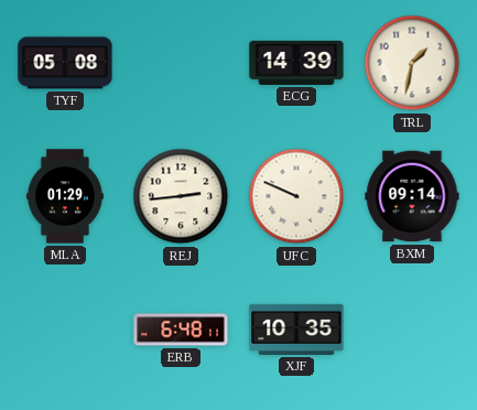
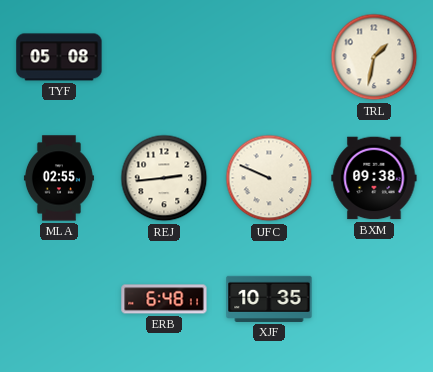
ECG: 14:39 -> none
MLA: 01:29 -> 02:55
BXM: 09:14 -> 09:38
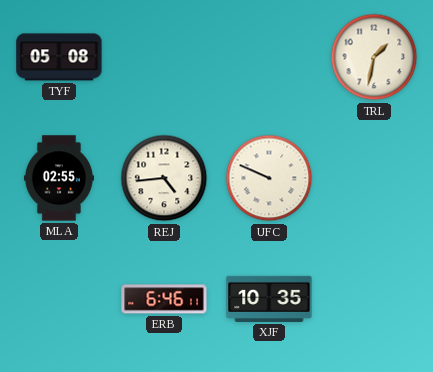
REJ: 2:44 -> 4:44
BXM: 09:38 -> none
ERB: 6:48 -> 6:46
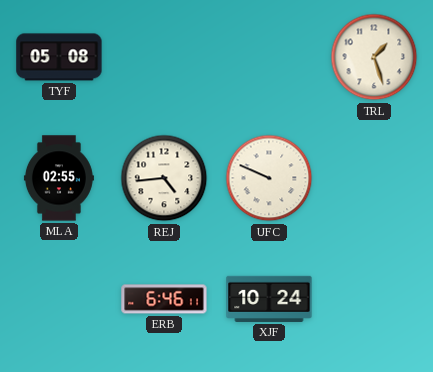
TRL: 1:32 -> 1:27
XJF: 10:35 -> 10:24
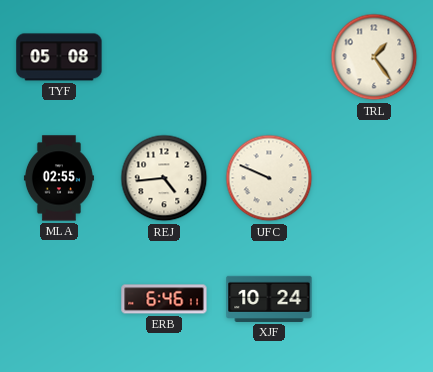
TRL: 1:27 -> 1:24
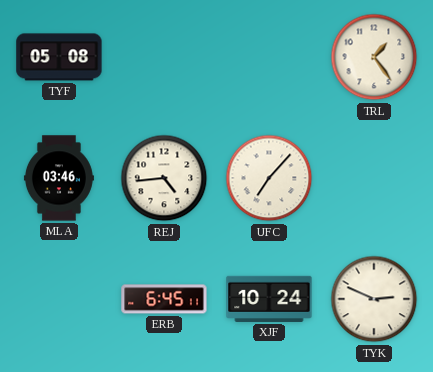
MLA: 02:55 -> 03:46
UFC: 9:49 -> 7:07
ERB: 6:46 -> 6:45
TYK: none -> 2:49
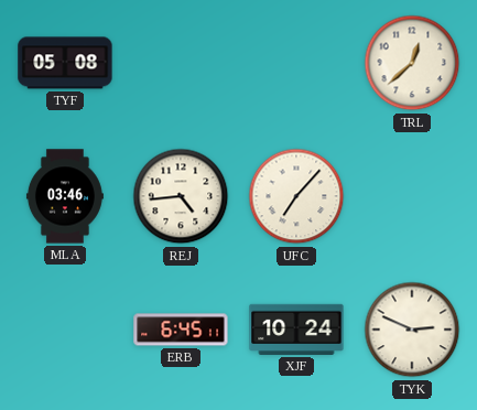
TRL: 1:24 -> 12:38
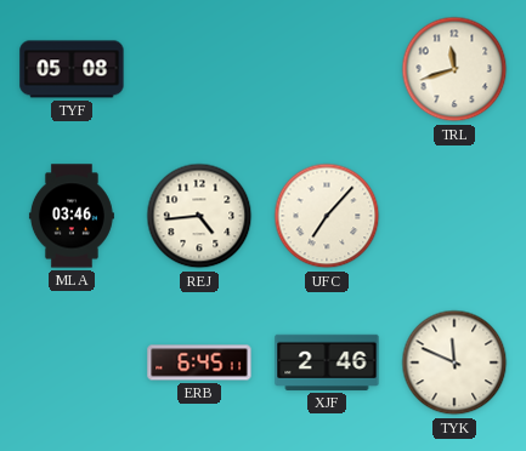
TRL: 12:38 -> 11:42
XJF: 10:24 -> 2:46
TYK: 2:49 -> 11:49
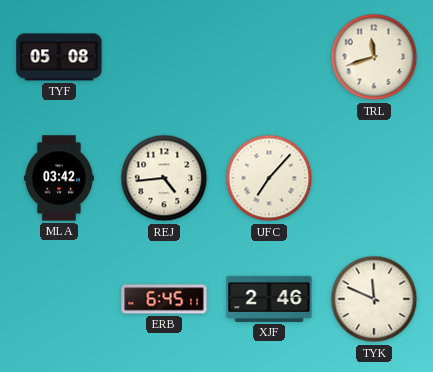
MLA: 03:46 -> 03:42
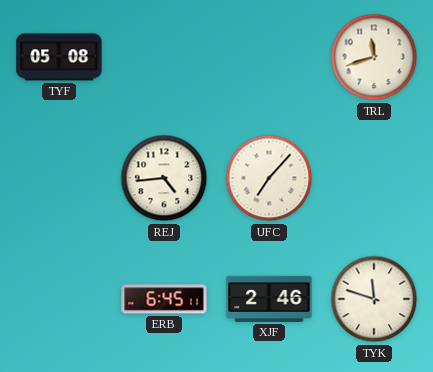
MLA: 03:42 -> none
TYK: 11:49 -> 11:48
